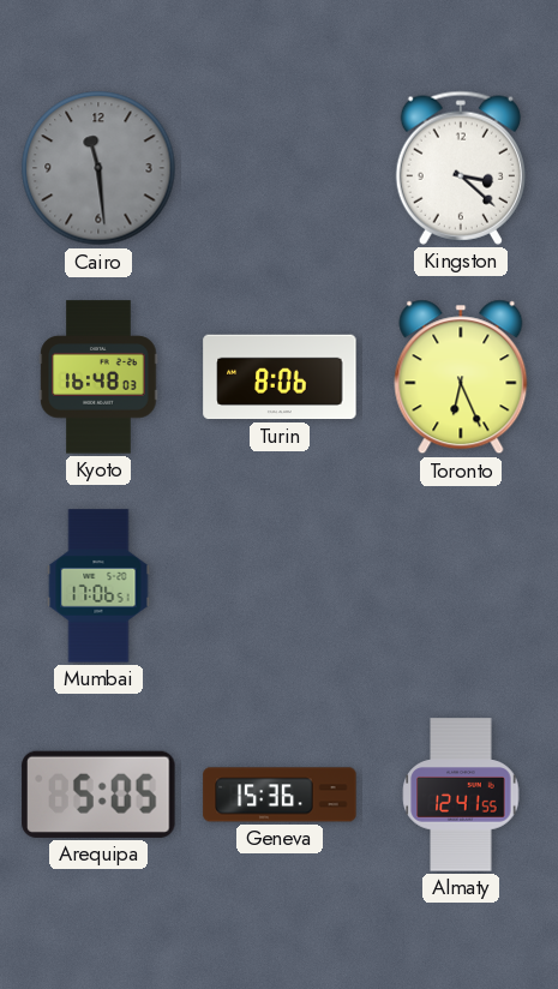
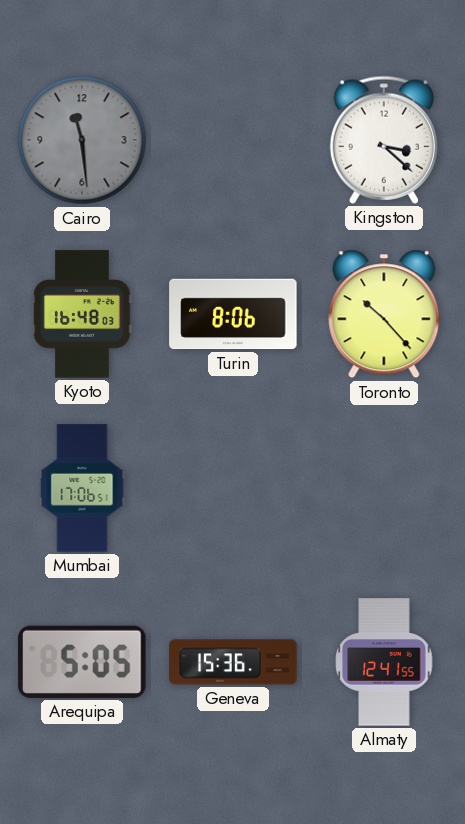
Toronto: 6:26 -> 10:23
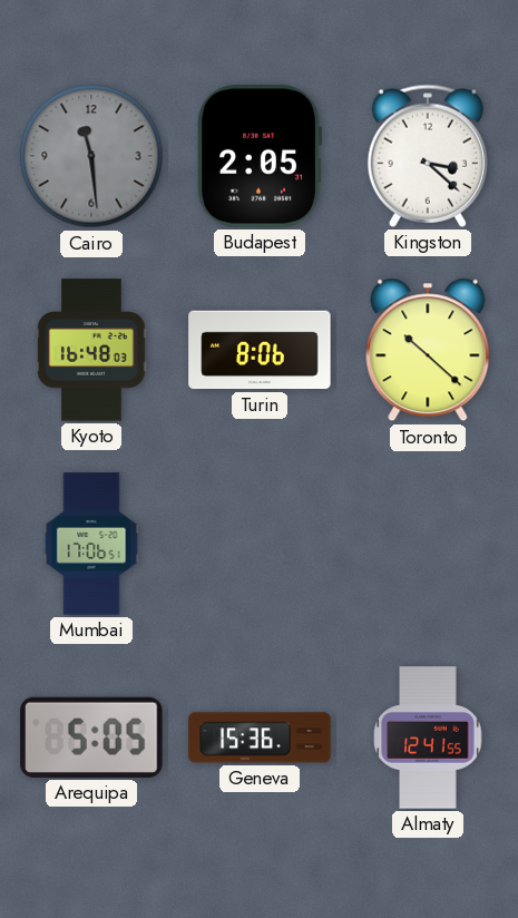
Budapest: none -> 2:05
Toronto: 10:23 -> 10:22
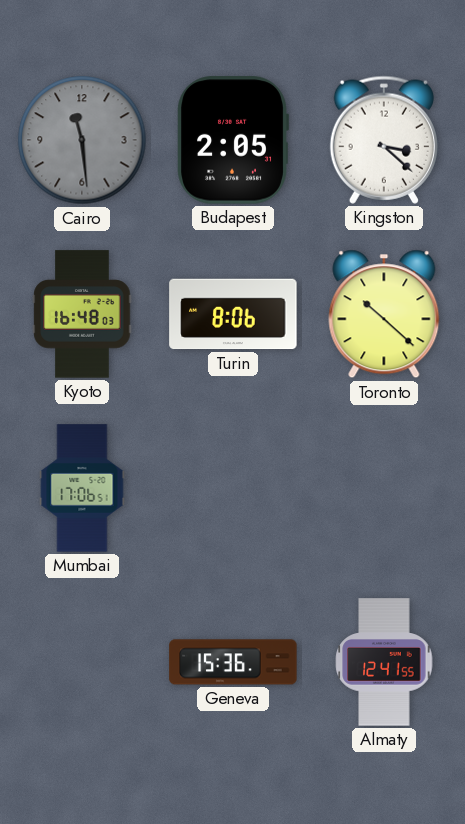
Arequipa: 5:05 -> none
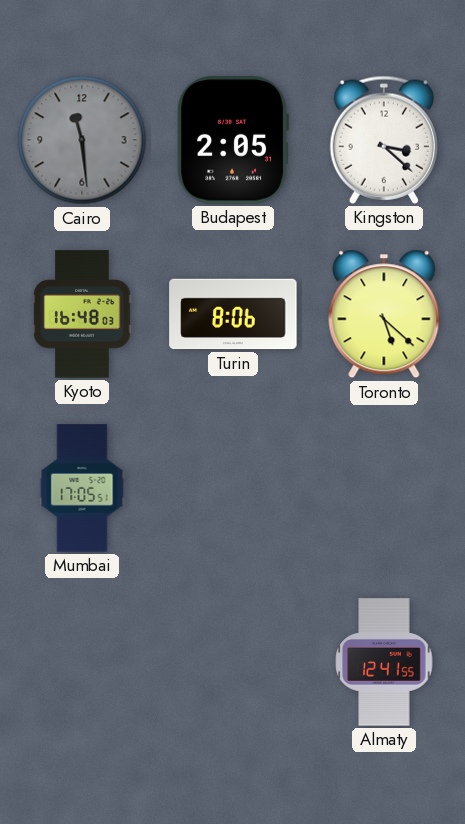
Toronto: 10:22 -> 5:22
Mumbai: 17:06 -> 17:05
Geneva: 15:36 -> none
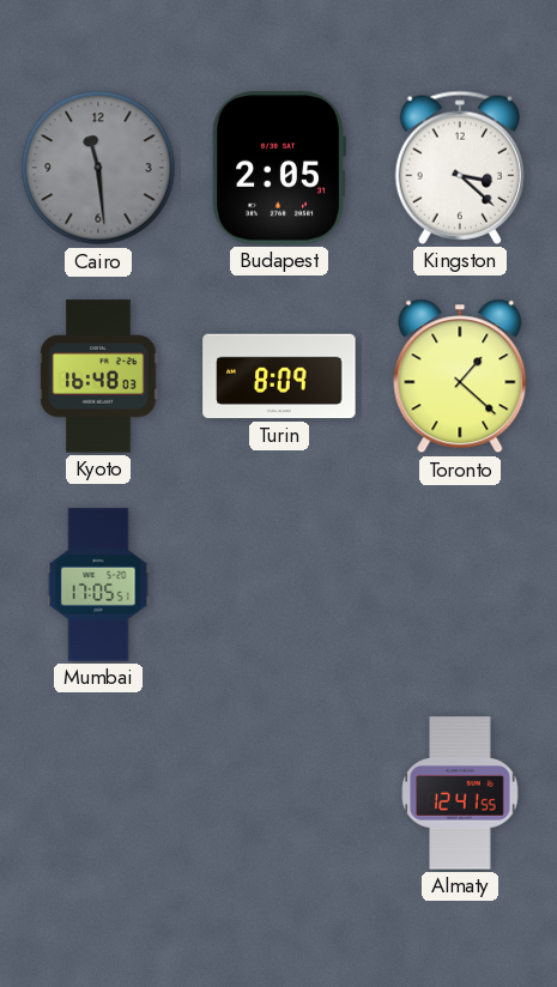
Turin: 8:06 -> 8:09
Toronto: 5:22 -> 1:22
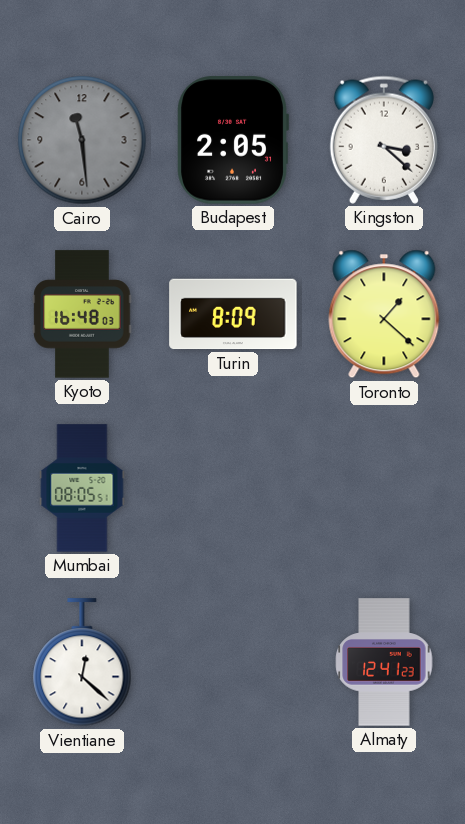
Mumbai: 17:05 -> 08:05
Vientiane: none -> 12:22
Almaty: 12:41:55 -> 12:41:23
